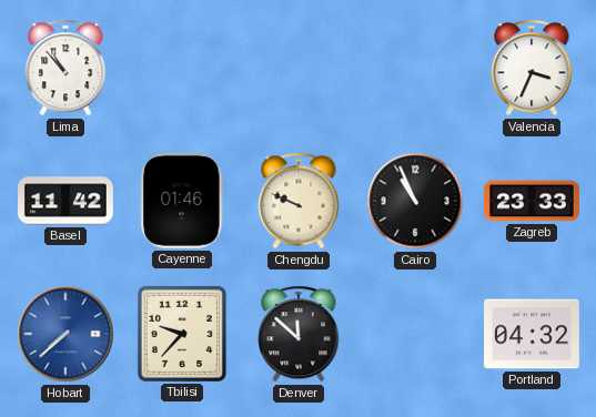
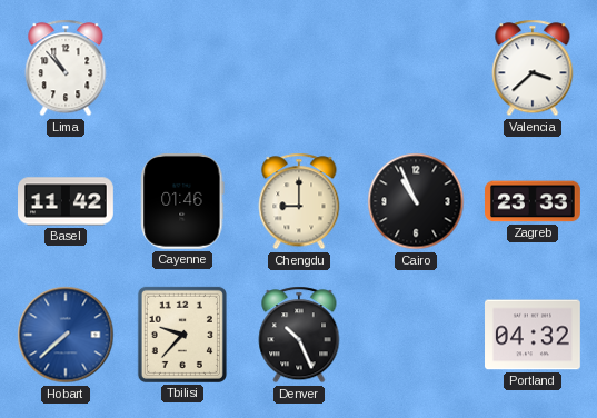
Valencia: 3:34 -> 3:38
Chengdu: 9:49 -> 9:00
Denver: 11:52 -> 10:26
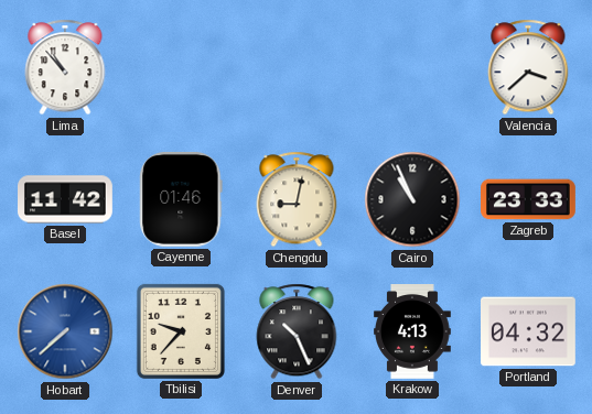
Chengdu: 9:00 -> 9:02
Krakow: none -> 4:13
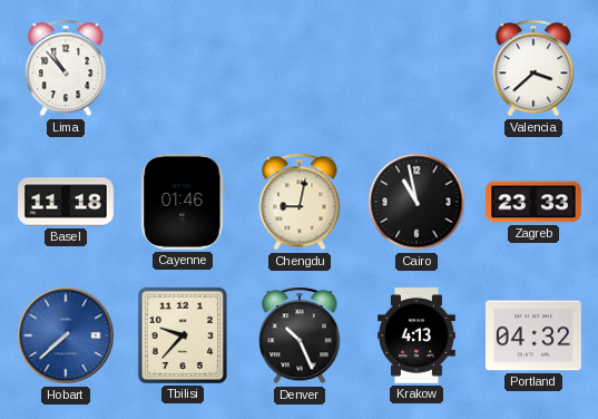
Basel: 11:42 -> 11:18
Cairo: 10:56 -> 10:58
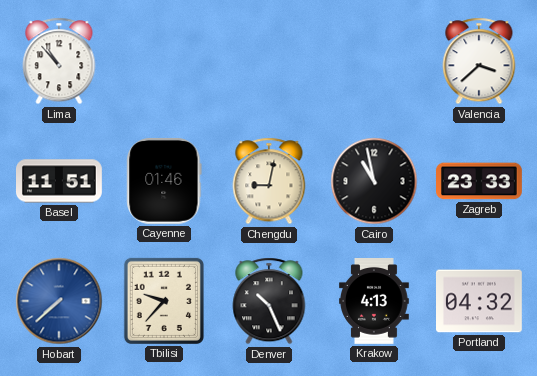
Basel: 11:18 -> 11:51
